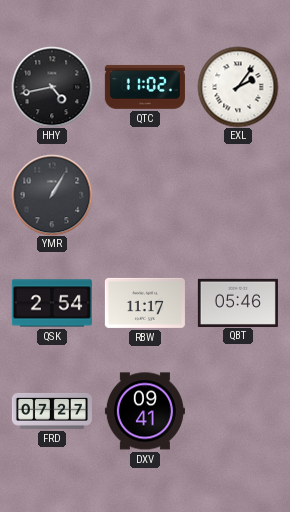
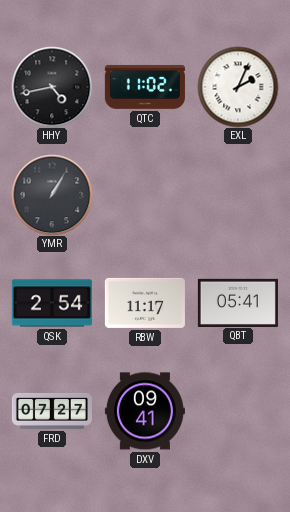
EXL: 2:06 -> 2:04
QBT: 05:46 -> 05:41
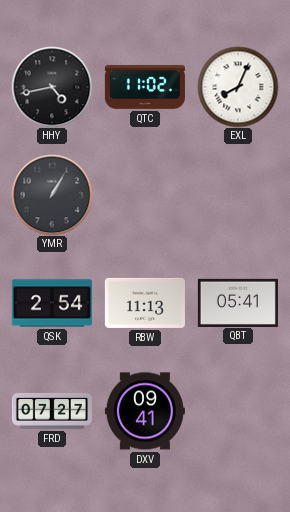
EXL: 2:04 -> 8:04
RBW: 11:17 -> 11:13
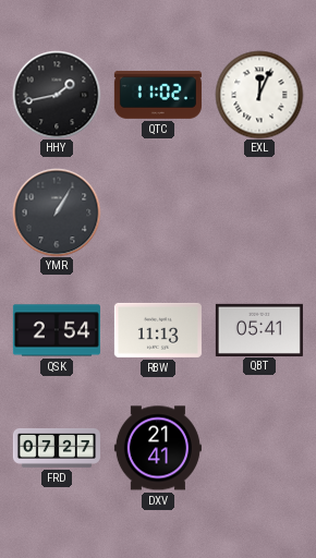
HHY: 4:43 -> 1:43
EXL: 8:04 -> 12:04
DXV: 09:41 -> 21:41
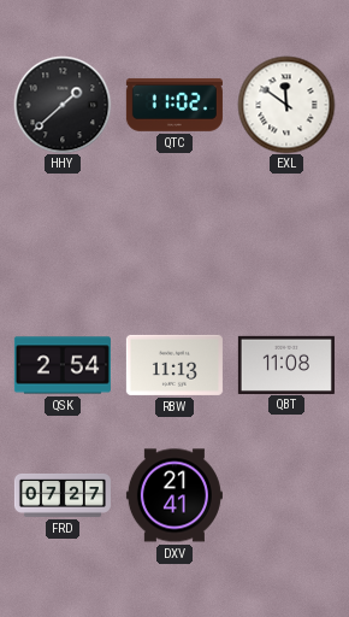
HHY: 1:43 -> 1:38
EXL: 12:04 -> 11:51
YMR: 1:05 -> none
QBT: 05:41 -> 11:08
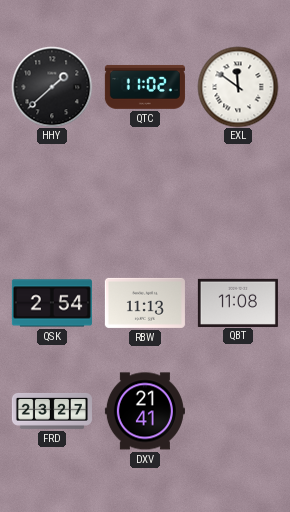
FRD: 07:27 -> 23:27
